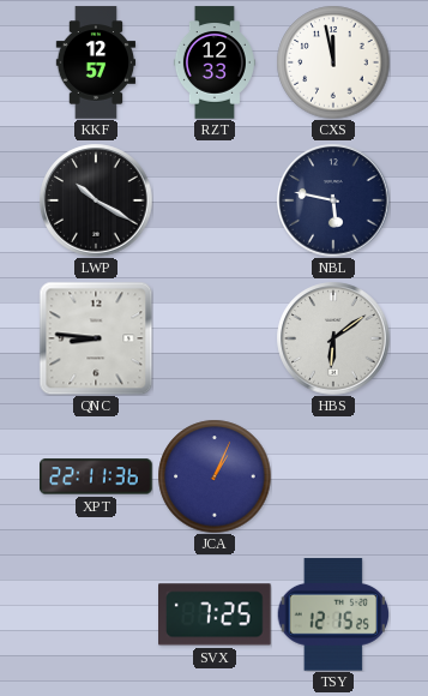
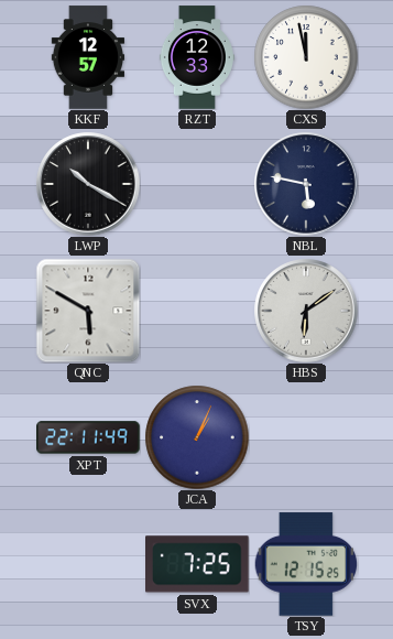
QNC: 8:46 -> 5:50
XPT: 22:11:36 -> 22:11:49
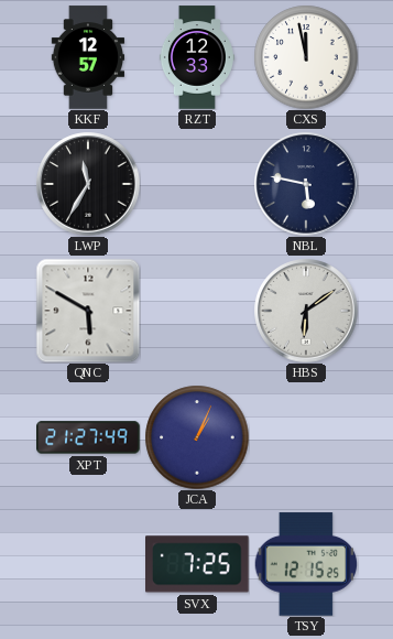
LWP: 10:20 -> 11:35
XPT: 22:11 -> 21:27
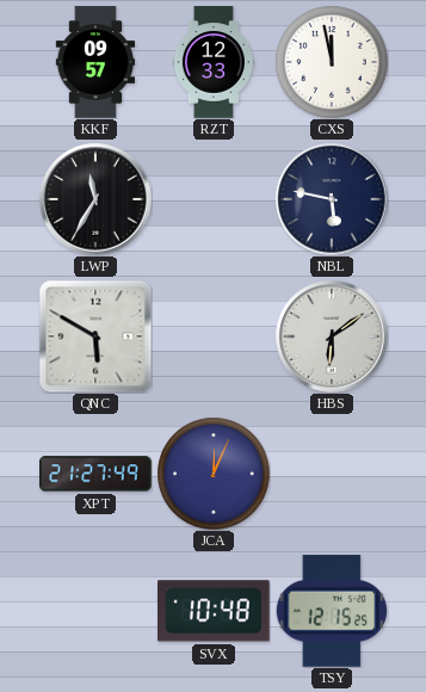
KKF: 12:57 -> 09:57
JCA: 1:04 -> 12:04
SVX: 7:25 -> 10:48
